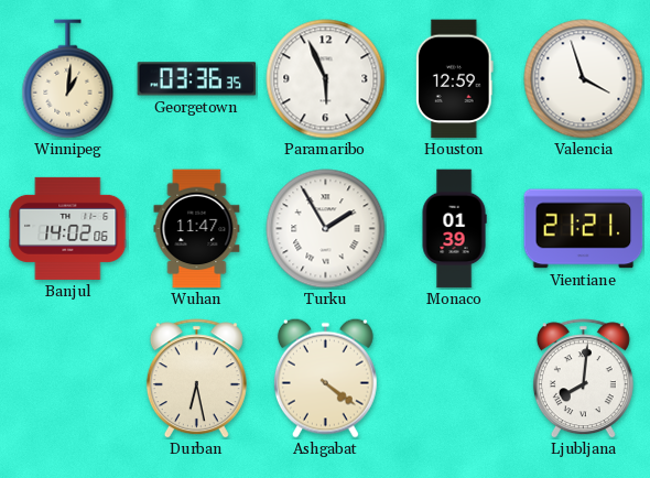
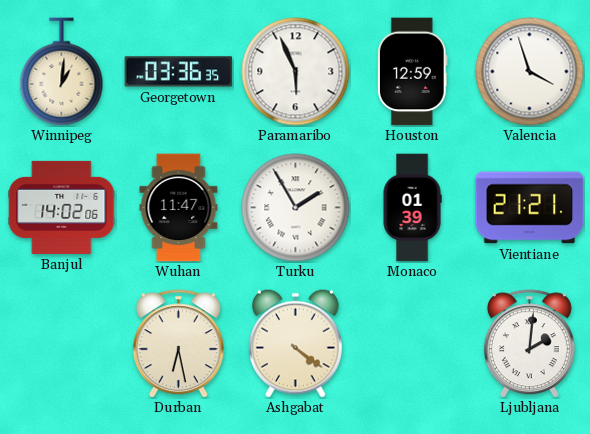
Ljubljana: 8:01 -> 2:01
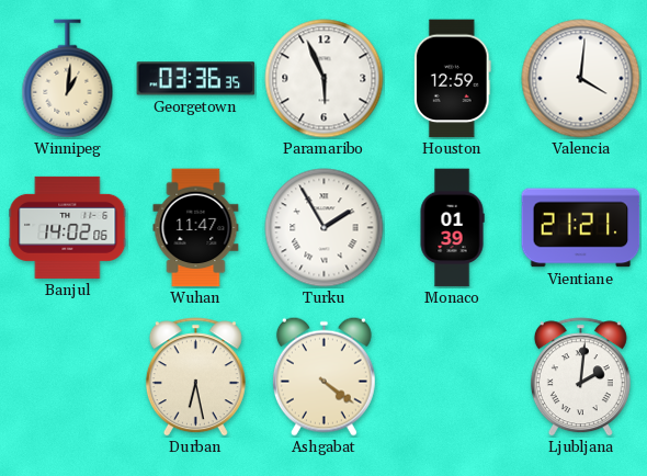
Valencia: 3:57 -> 4:01
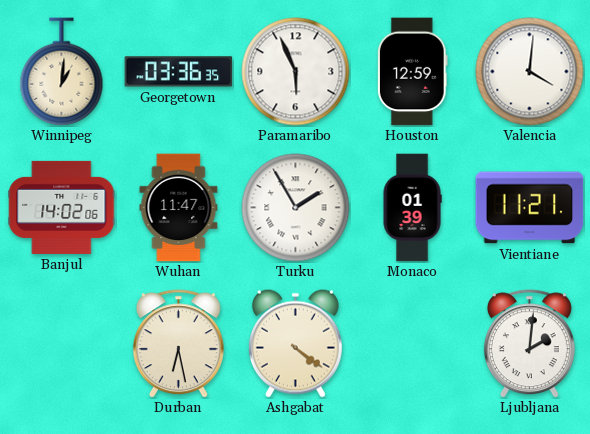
Vientiane: 21:21 -> 11:21
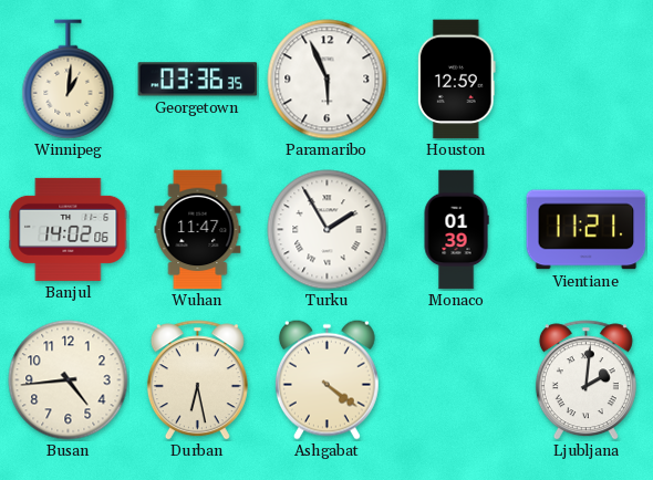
Valencia: 4:01 -> none
Busan: none -> 4:44
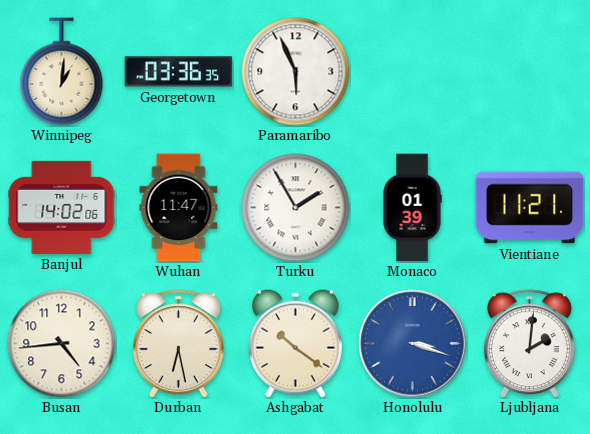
Houston: 12:59 -> none
Ashgabat: 4:21 -> 10:21
Honolulu: none -> 3:18
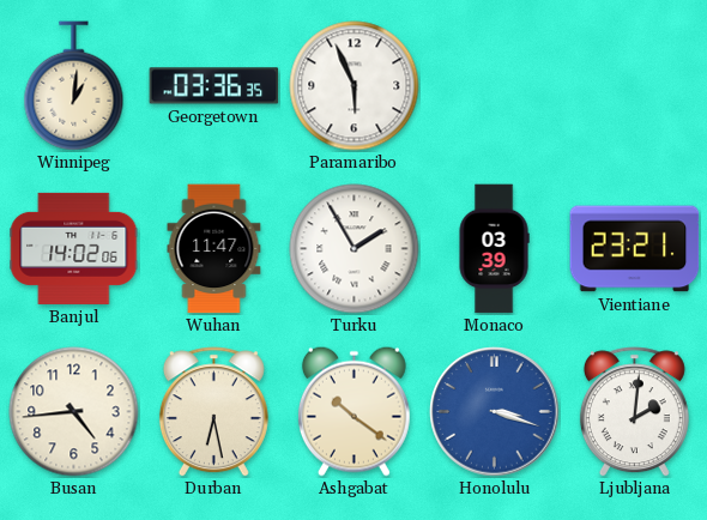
Monaco: 01:39 -> 03:39
Vientiane: 11:21 -> 23:21
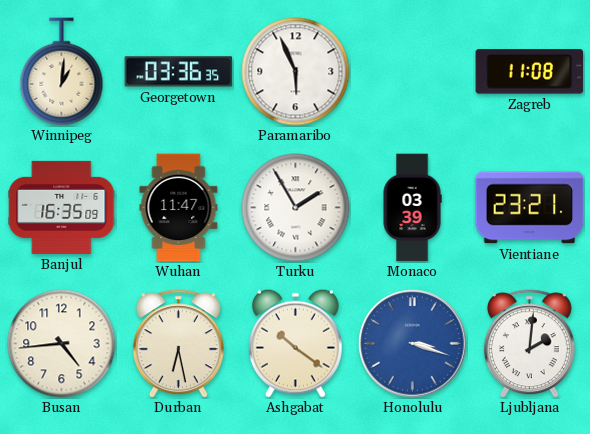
Zagreb: none -> 11:08
Banjul: 14:02 -> 16:35
